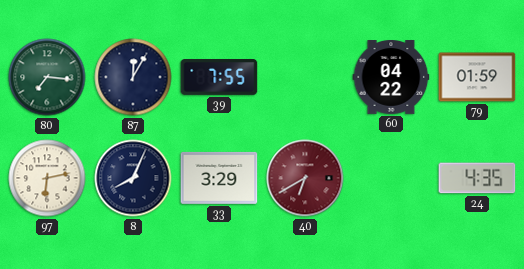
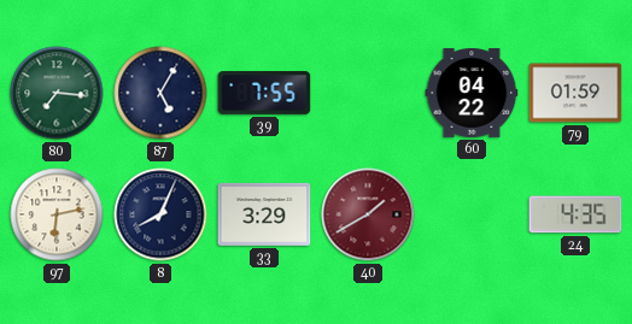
87: 12:05 -> 5:05
40: 6:40 -> 1:40
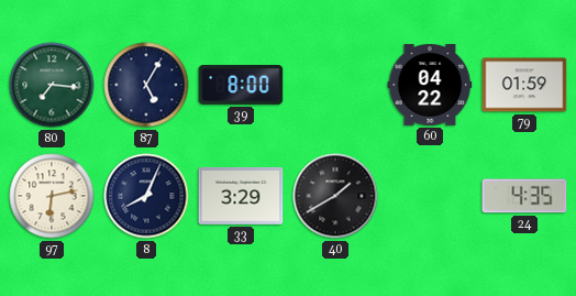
39: 7:55 -> 8:00
40 dial: burgundy -> black
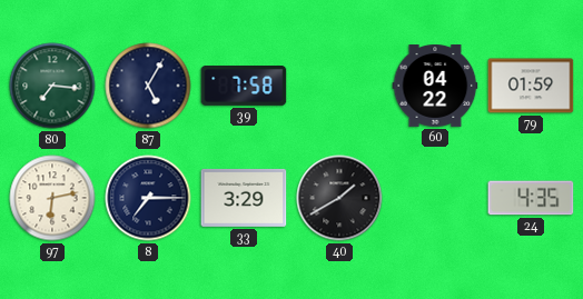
39: 8:00 -> 7:58
8: 8:04 -> 7:15
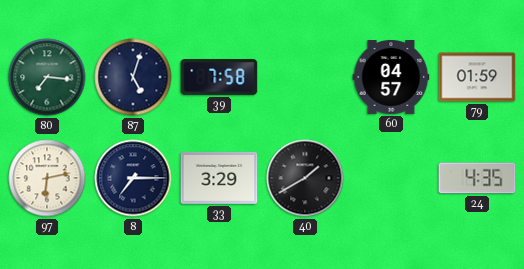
87: 5:05 -> 5:03
60: 04:22 -> 04:57
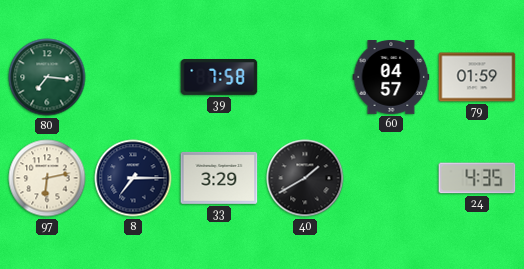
87: 5:03 -> none
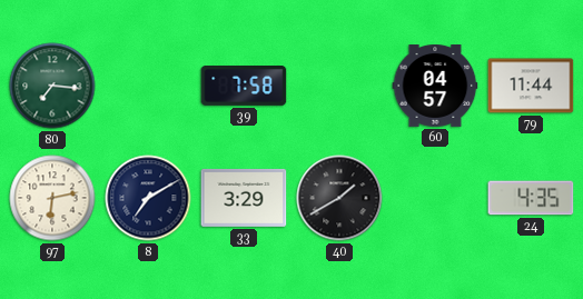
79: 01:59 -> 11:44
8: 7:15 -> 7:10
